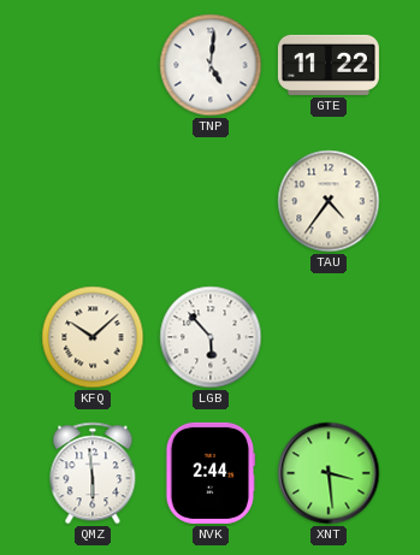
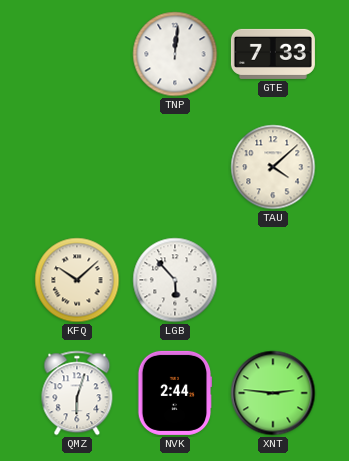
TNP: 5:01 -> 12:01
GTE: 11:22 -> 7:33
TAU: 4:36 -> 4:08
QMZ: 5:59 -> 6:03
XNT: 3:29 -> 2:46
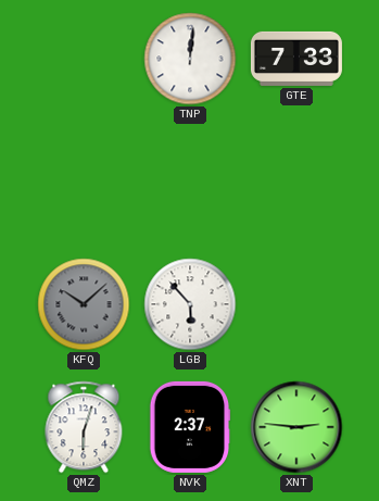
TAU: 4:08 -> none
KFQ dial: cream -> grey
NVK: 2:44 -> 2:37
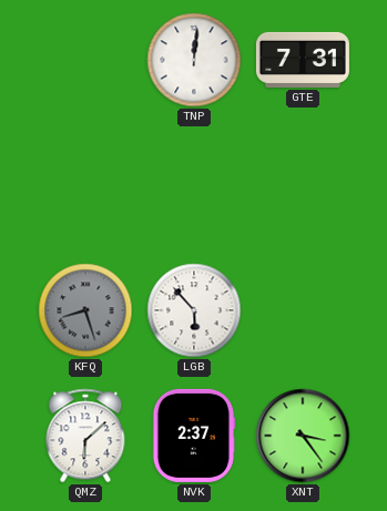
GTE: 7:33 -> 7:31
KFQ: 10:08 -> 8:27
QMZ: 6:03 -> 6:08
XNT: 2:46 -> 3:24
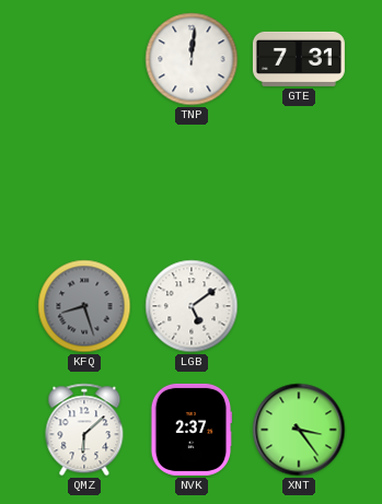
LGB: 5:53 -> 5:09
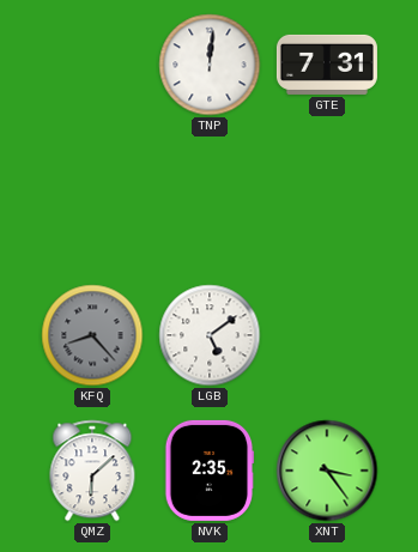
KFQ: 8:27 -> 8:23
NVK: 2:37 -> 2:35
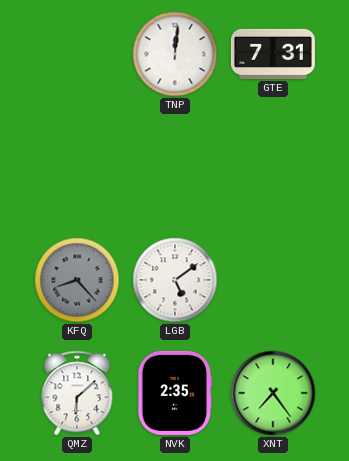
XNT: 3:24 -> 7:24
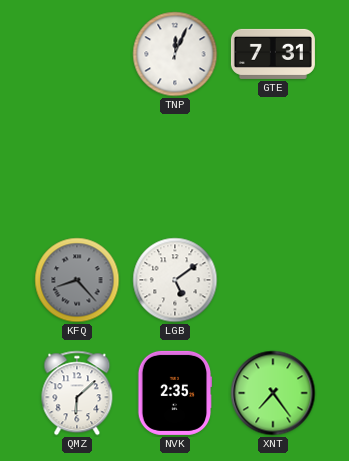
TNP: 12:01 -> 12:04
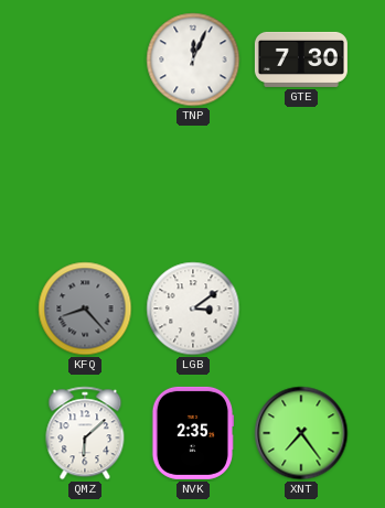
GTE: 7:31 -> 7:30
LGB: 5:09 -> 3:09
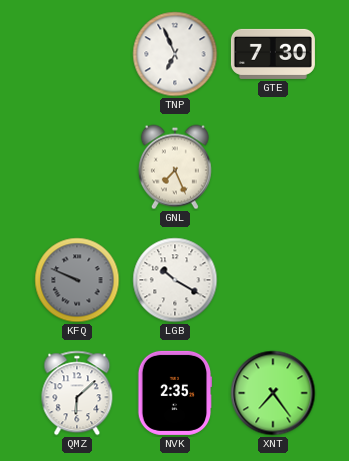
TNP: 12:04 -> 6:56
GNL: none -> 7:26
KFQ: 8:23 -> 9:49
LGB: 3:09 -> 10:20
